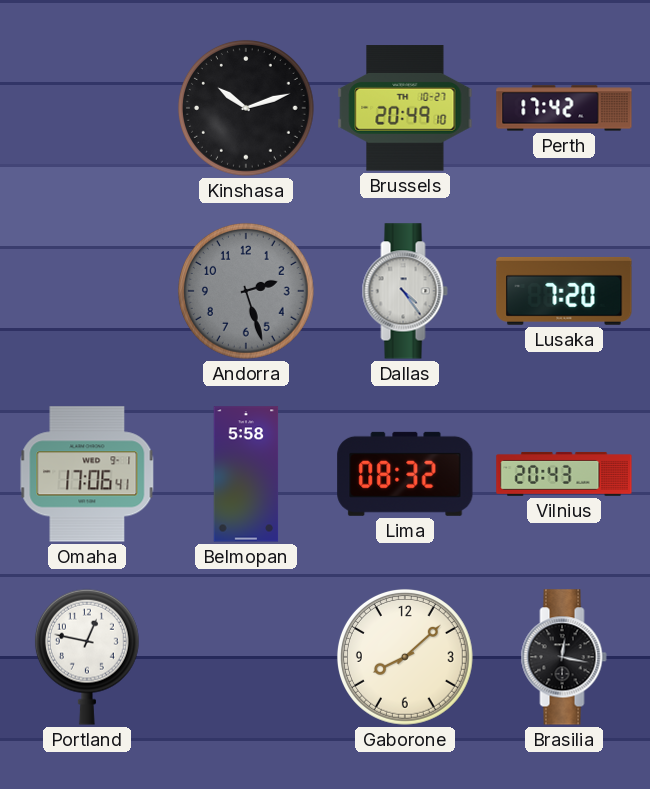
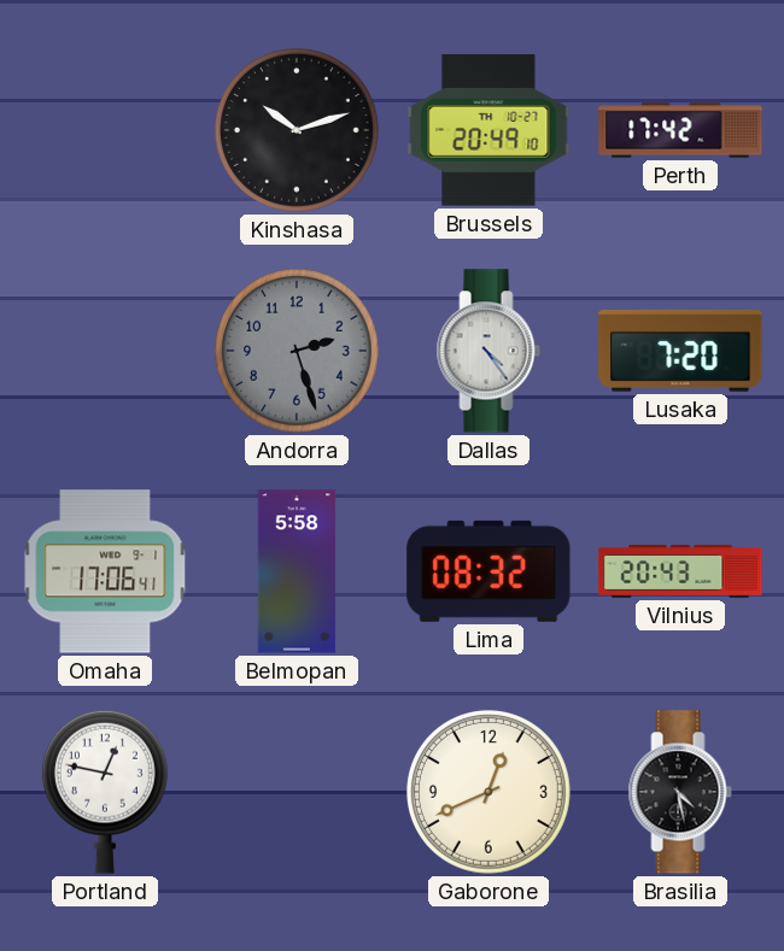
Gaborone: 8:08 -> 12:41
Brasilia: 12:17 -> 4:28
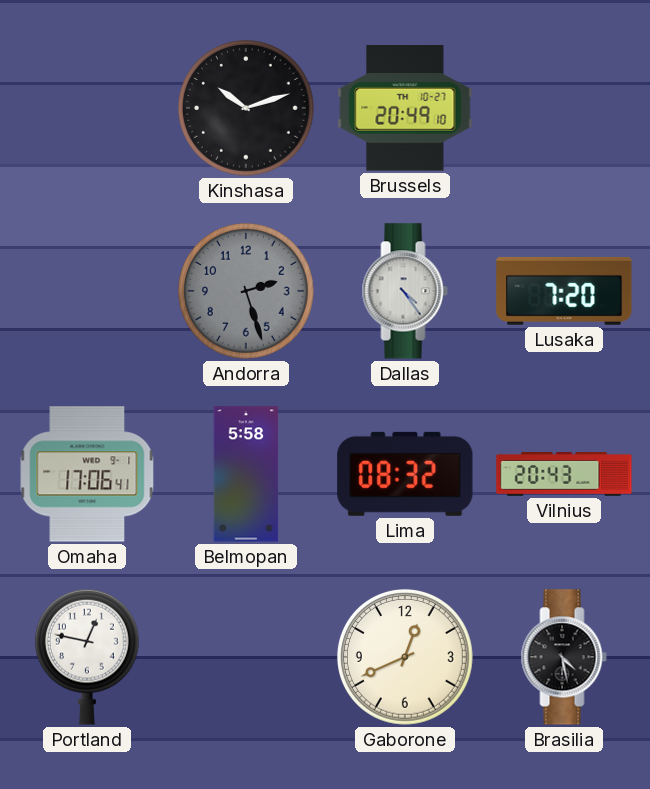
Perth: 17:42 -> none
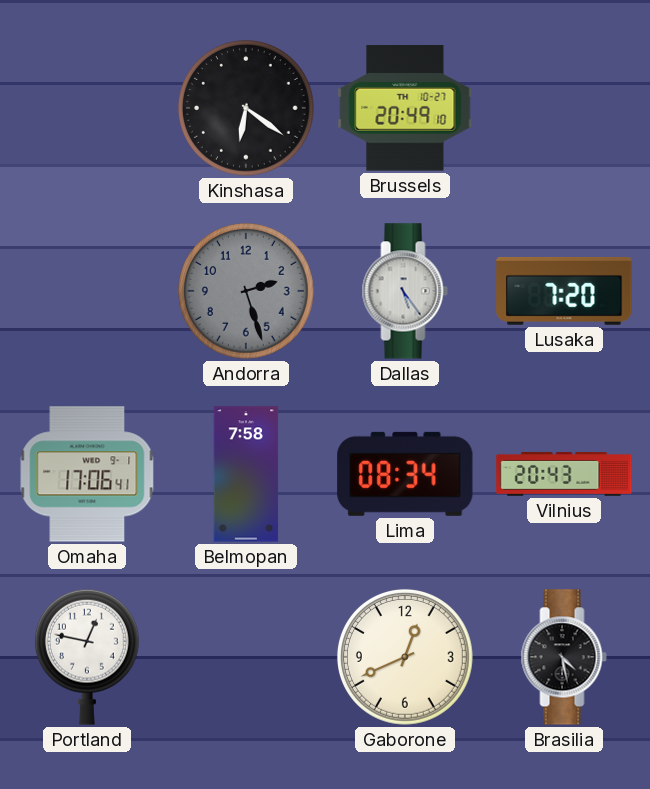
Kinshasa: 10:12 -> 6:21
Dallas: 4:24 -> 5:24
Belmopan: 5:58 -> 7:58
Lima: 08:32 -> 08:34
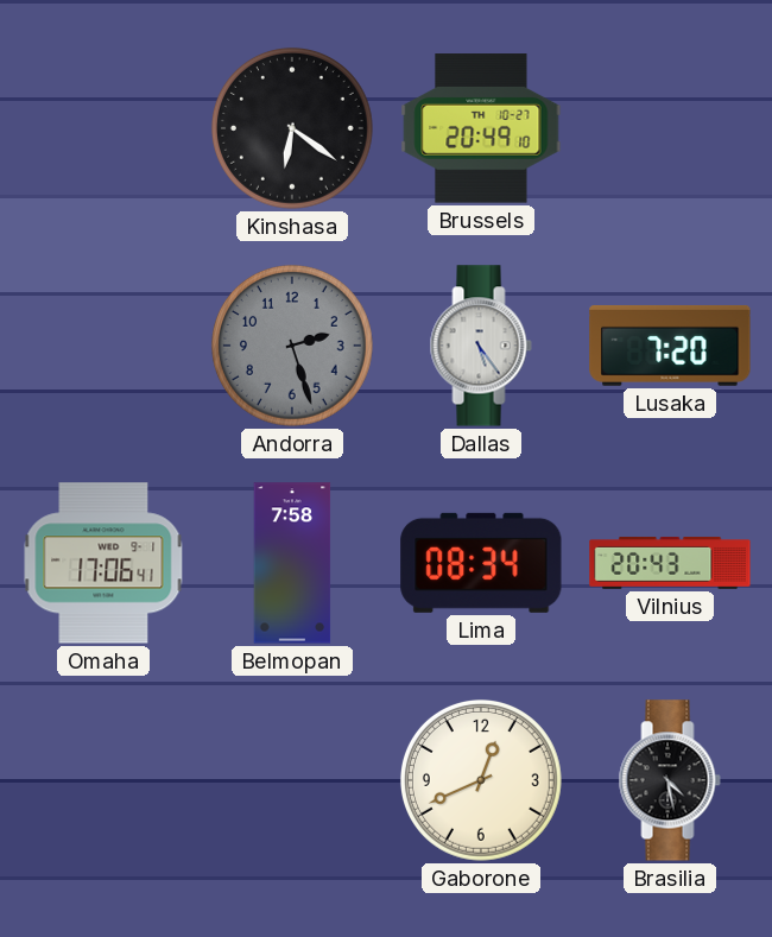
Portland: 12:47 -> none
